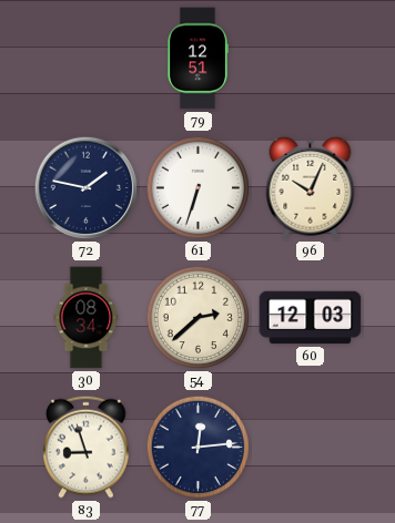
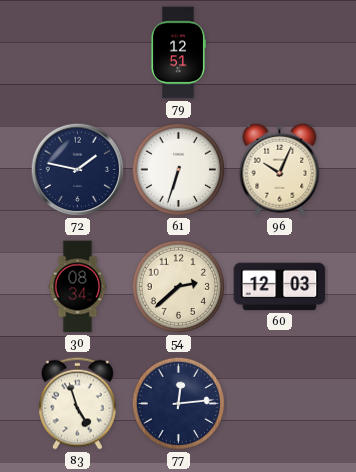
83: 8:57 -> 4:57
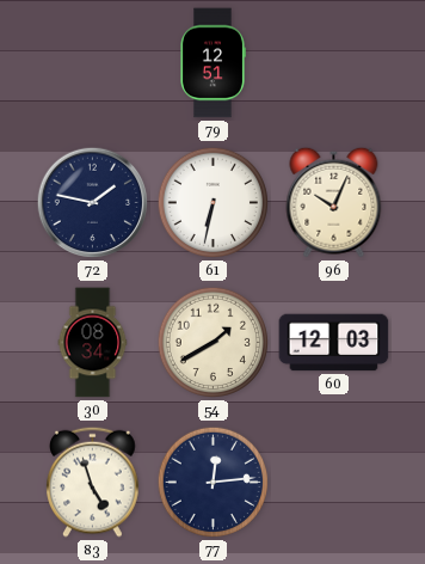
61: 6:33 -> 6:32
54: 2:38 -> 1:40
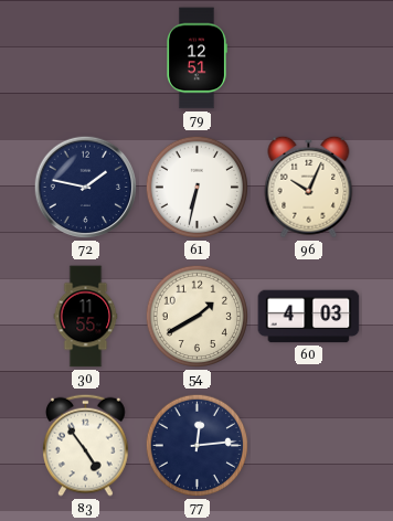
30: 08:34 -> 11:55
60: 12:03 -> 4:03
83: 4:57 -> 4:54
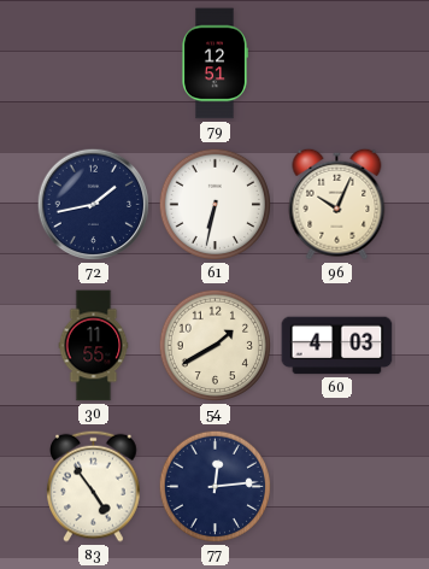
72: 1:47 -> 1:43
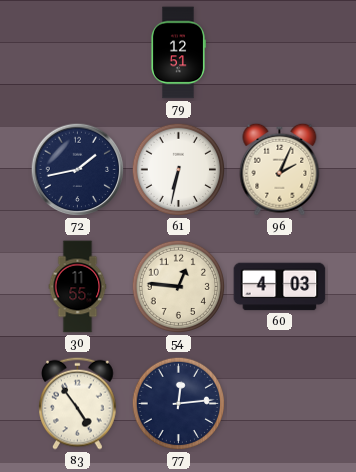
96: 10:04 -> 2:04
54: 1:40 -> 12:46
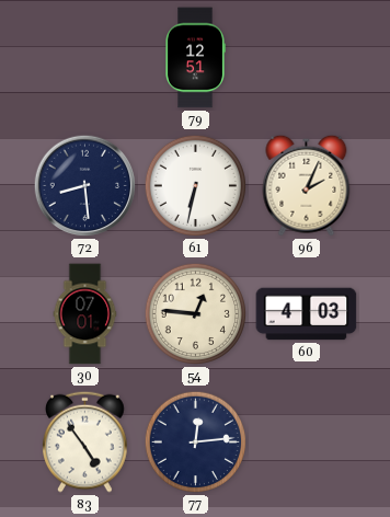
72: 1:43 -> 8:29
30: 11:55 -> 07:01
